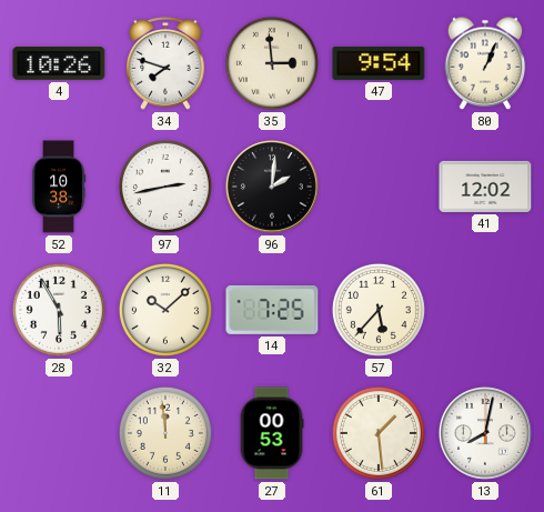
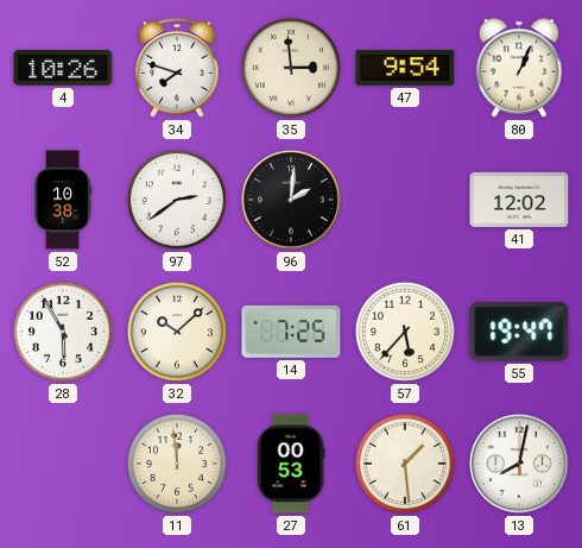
97: 2:43 -> 2:39
55: none -> 19:47
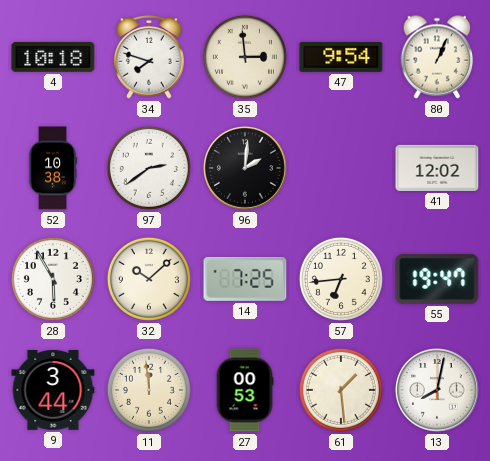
4: 10:26 -> 10:18
57: 5:37 -> 6:44
9: none -> 3:44
